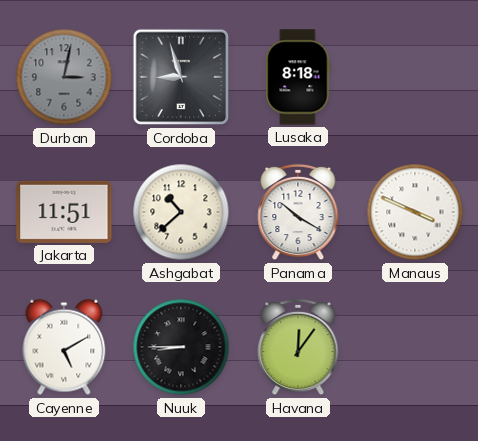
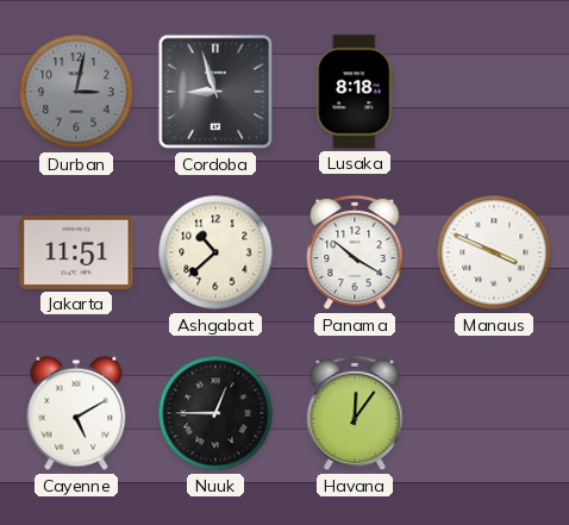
Nuuk: 8:45 -> 12:45
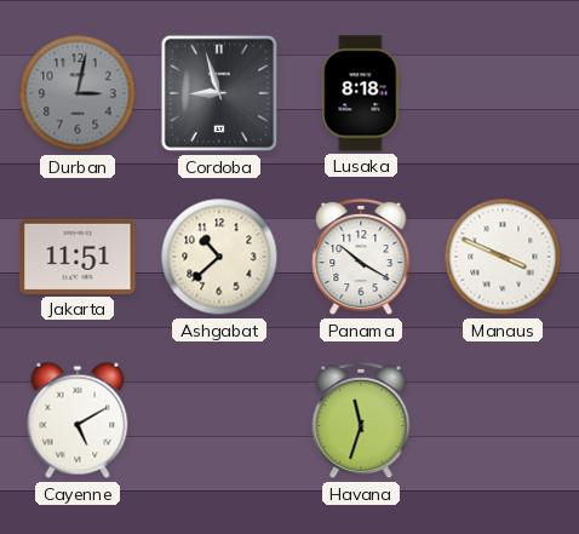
Nuuk: 12:45 -> none
Havana: 12:06 -> 11:33
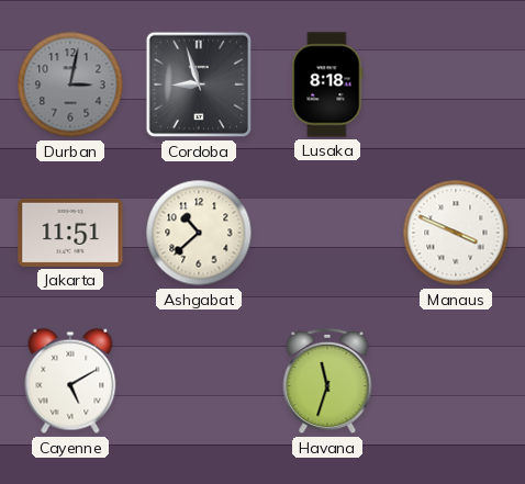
Panama: 10:20 -> none
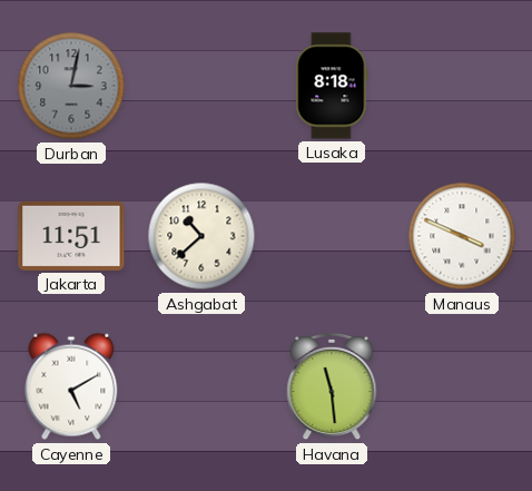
Cordoba: 8:57 -> none
Havana: 11:33 -> 11:29
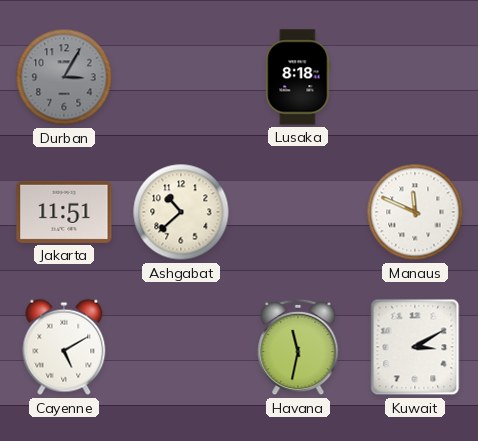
Durban: 3:02 -> 3:05
Manaus: 3:49 -> 11:49
Havana: 11:29 -> 11:32
Kuwait: none -> 3:10
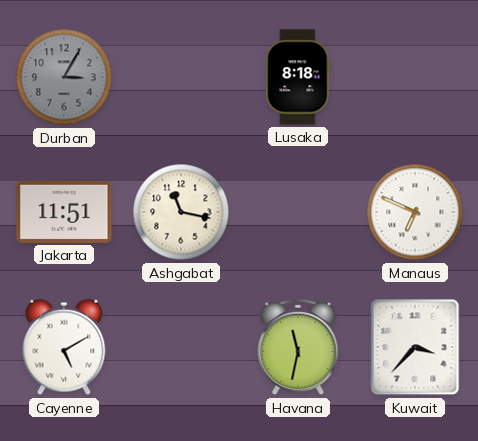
Ashgabat: 10:38 -> 11:17
Manaus: 11:49 -> 6:49
Kuwait: 3:10 -> 3:37
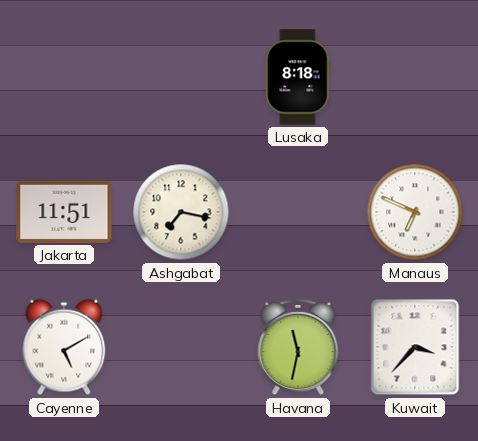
Durban: 3:05 -> none
Ashgabat: 11:17 -> 7:17
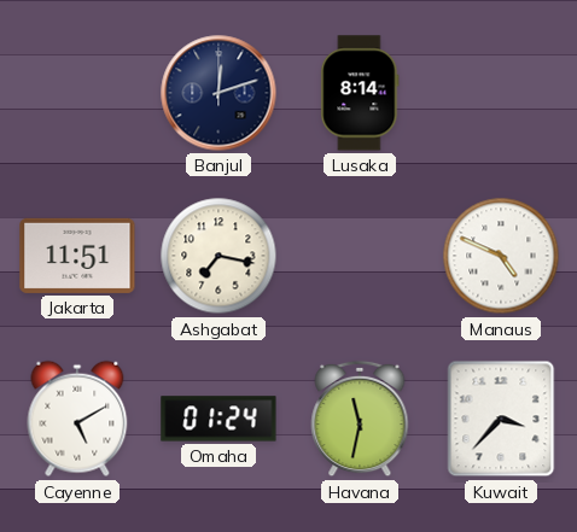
Banjul: none -> 12:12
Lusaka: 8:18 -> 8:14
Manaus: 6:49 -> 4:49
Omaha: none -> 01:24
